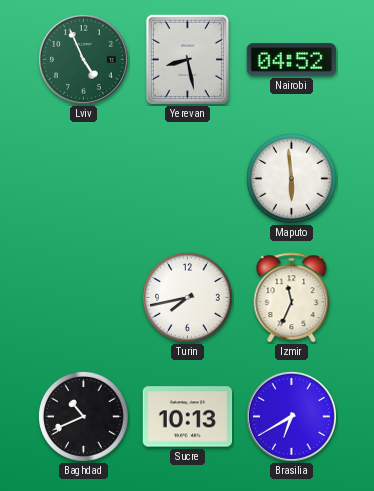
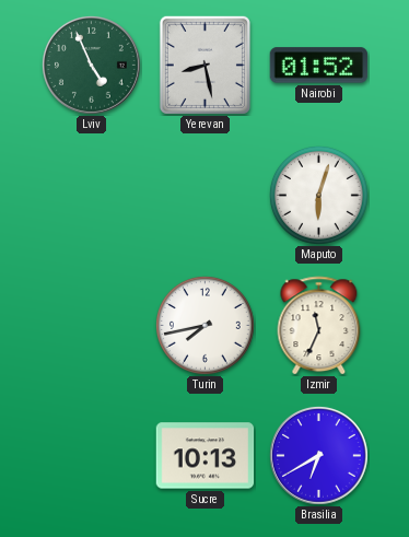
Nairobi: 04:52 -> 01:52
Maputo: 5:59 -> 6:03
Baghdad: 10:41 -> none
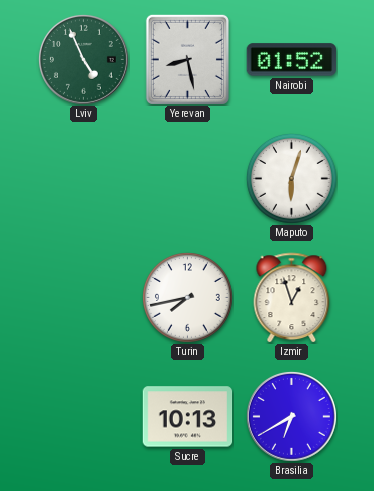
Izmir: 11:34 -> 12:57
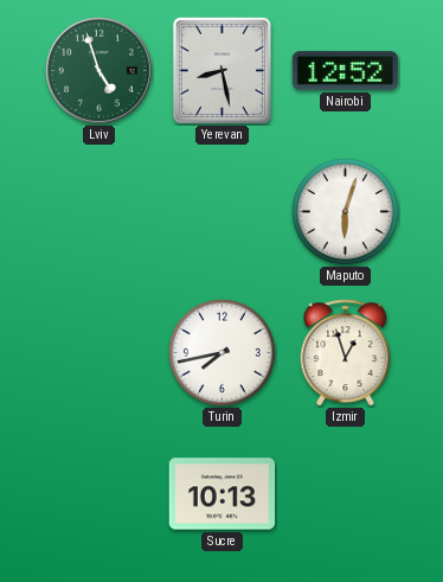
Lviv: 4:56 -> 4:57
Nairobi: 01:52 -> 12:52
Brasilia: 6:40 -> none
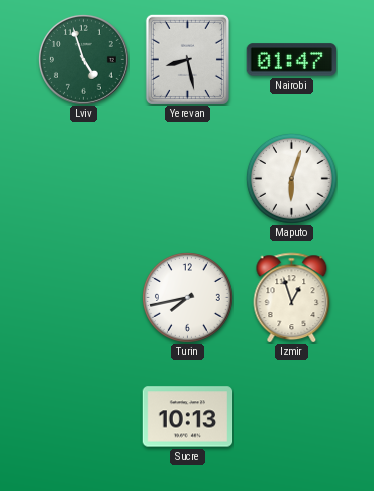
Nairobi: 12:52 -> 01:47
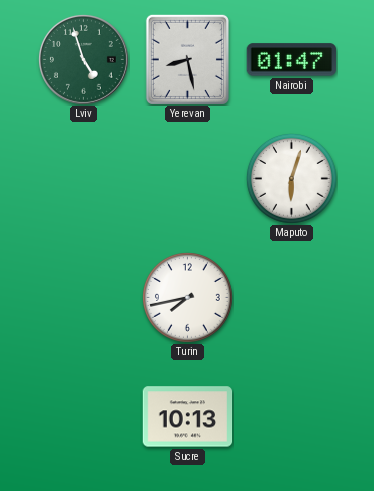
Izmir: 12:57 -> none
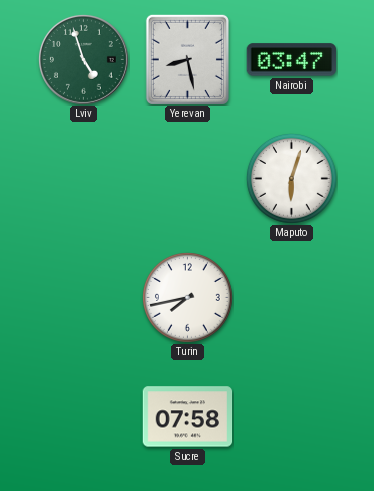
Nairobi: 01:47 -> 03:47
Sucre: 10:13 -> 07:58
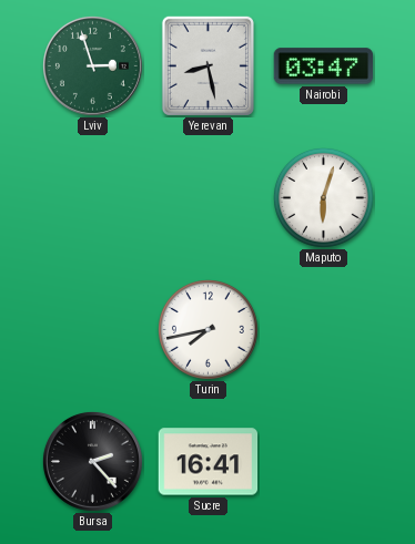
Lviv: 4:57 -> 2:57
Bursa: none -> 2:23
Sucre: 07:58 -> 16:41
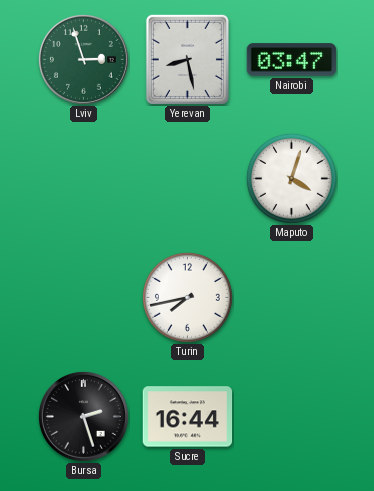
Maputo: 6:03 -> 4:03
Bursa: 2:23 -> 2:27
Sucre: 16:41 -> 16:44
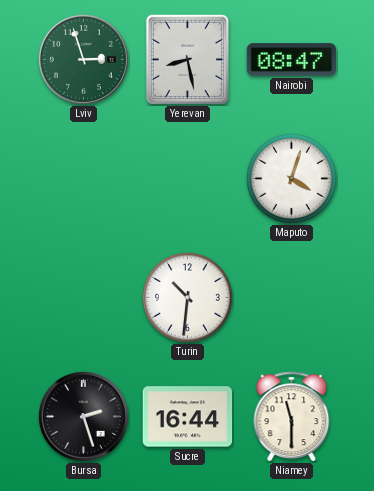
Nairobi: 03:47 -> 08:47
Turin: 7:43 -> 10:31
Niamey: none -> 11:30
